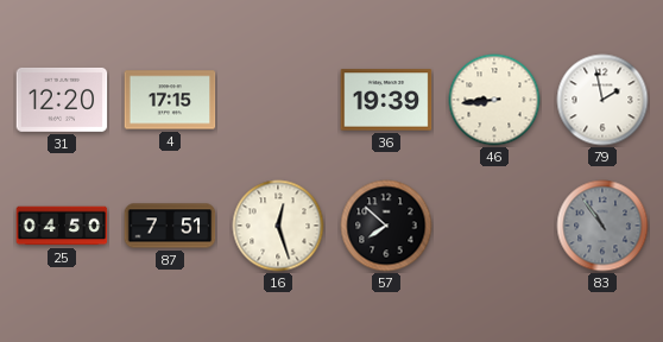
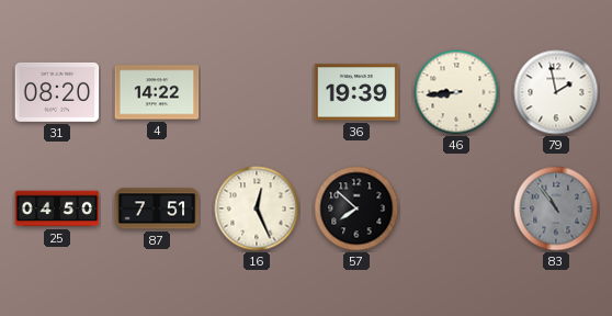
31: 12:20 -> 08:20
4: 17:15 -> 14:22
16: 12:27 -> 12:26
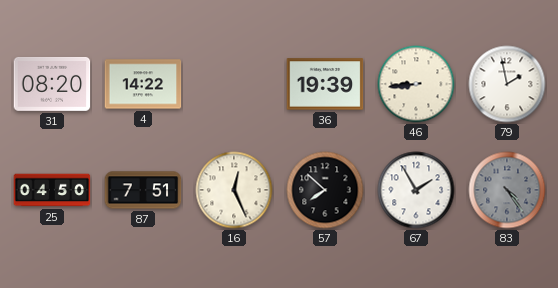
67: none -> 1:55
83: 10:54 -> 4:24
